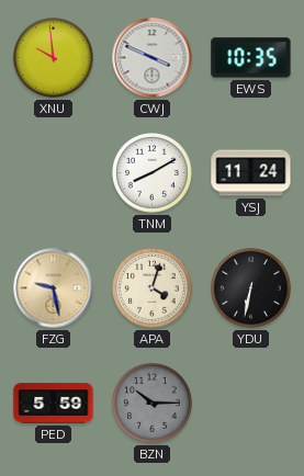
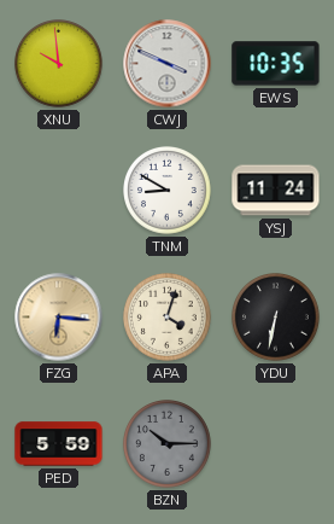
TNM: 8:10 -> 8:50
FZG: 9:28 -> 6:16
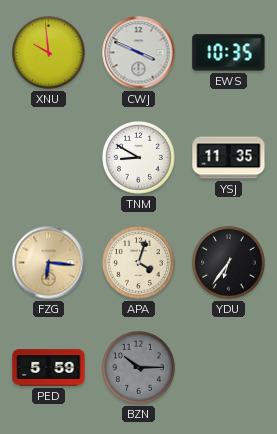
YSJ: 11:24 -> 11:35
YDU: 6:32 -> 6:36
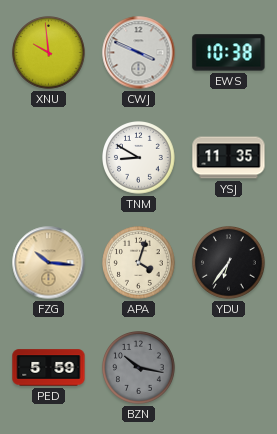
EWS: 10:35 -> 10:38
FZG: 6:16 -> 10:16
BZN: 10:15 -> 10:17
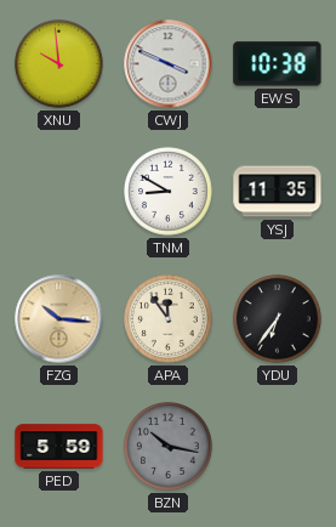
APA: 4:03 -> 11:54
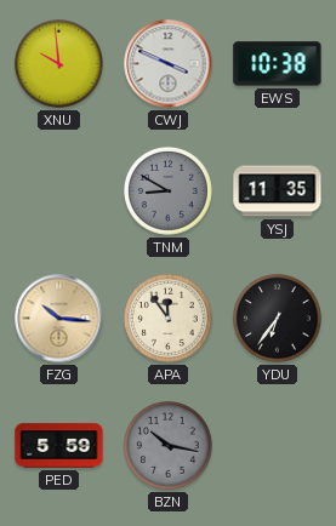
TNM dial: white -> grey
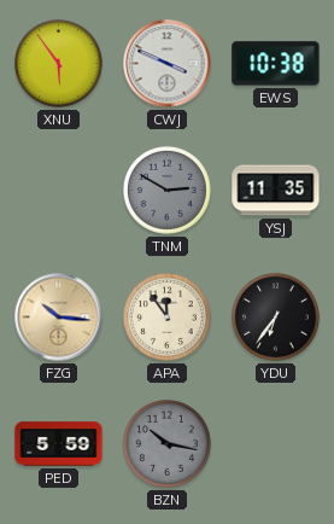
XNU: 9:59 -> 5:54
TNM: 8:50 -> 2:50
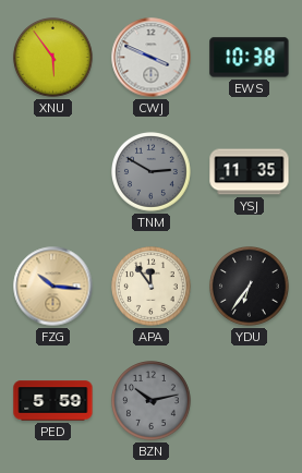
BZN: 10:17 -> 10:13
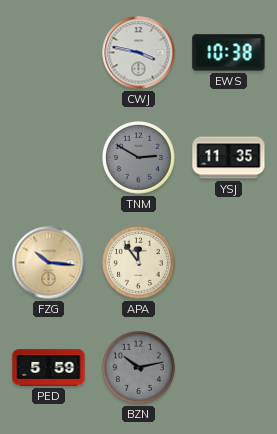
XNU: 5:54 -> none
CWJ: 3:49 -> 3:47
YDU: 6:36 -> none
